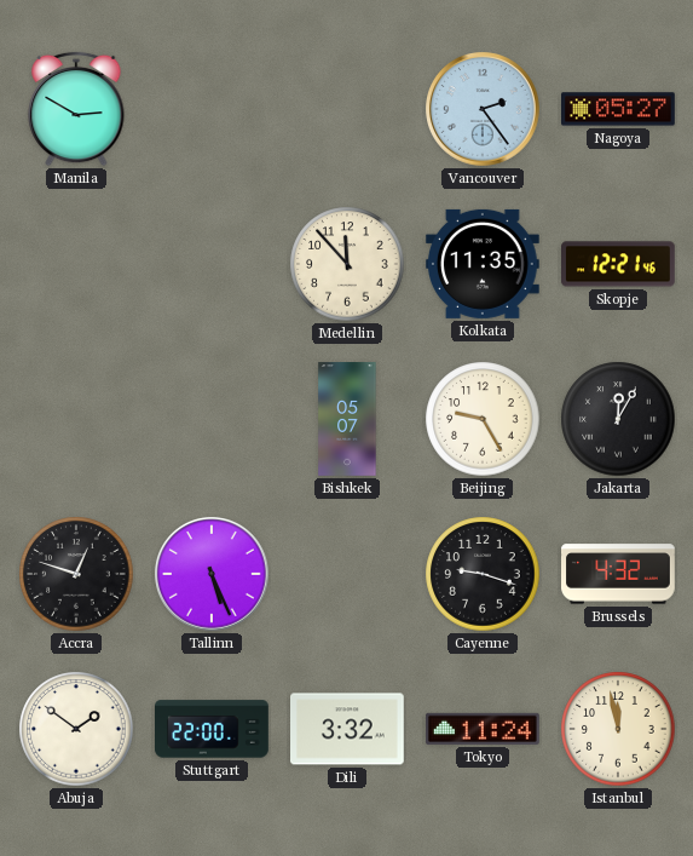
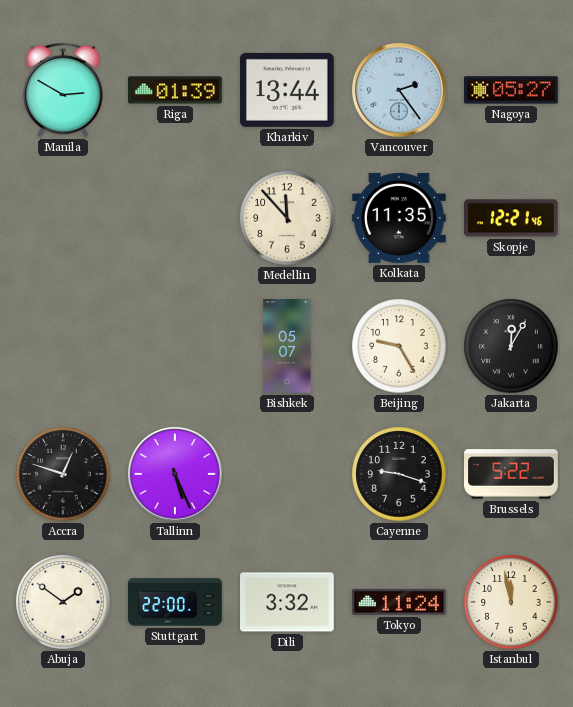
Riga: none -> 01:39
Kharkiv: none -> 13:44
Brussels: 4:32 -> 5:22
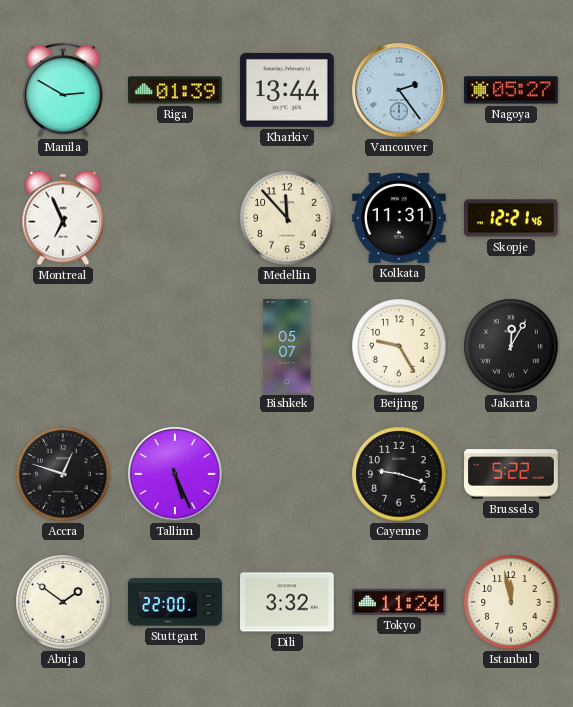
Montreal: none -> 6:56
Kolkata: 11:35 -> 11:31
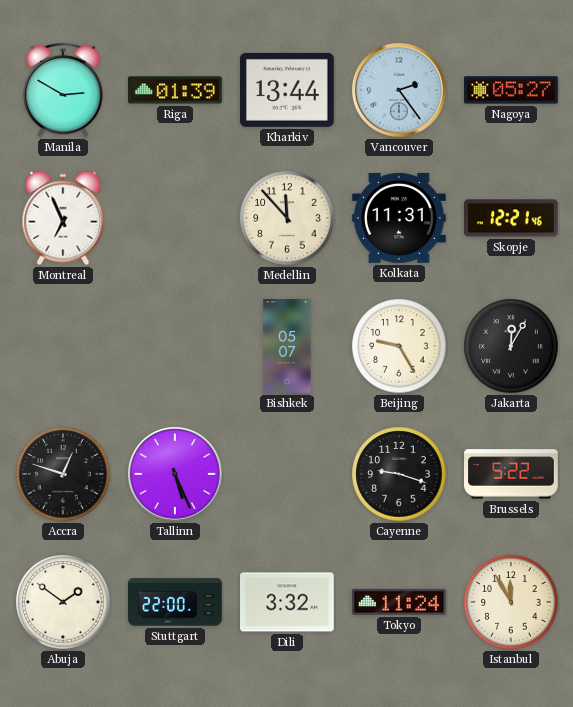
Istanbul: 11:58 -> 11:55
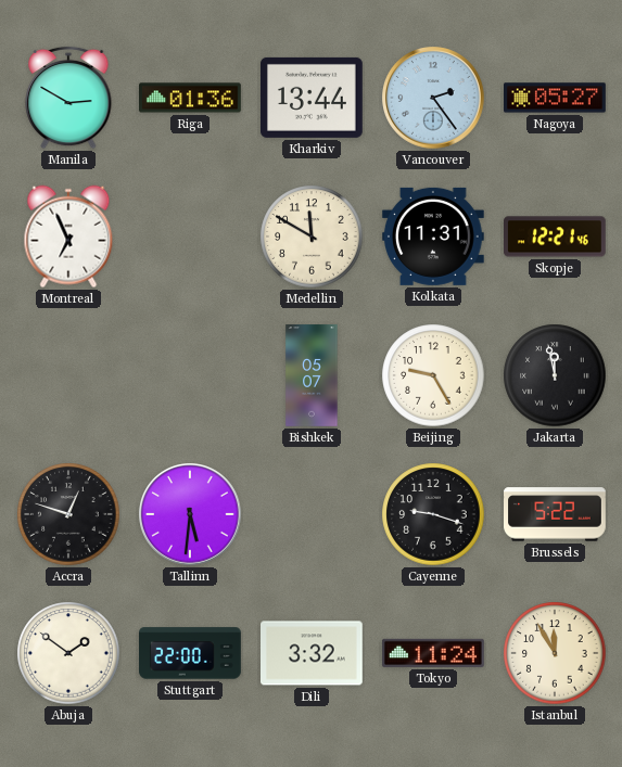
Riga: 01:39 -> 01:36
Medellin: 11:53 -> 11:50
Jakarta: 12:05 -> 11:58
Tallinn: 5:26 -> 5:31
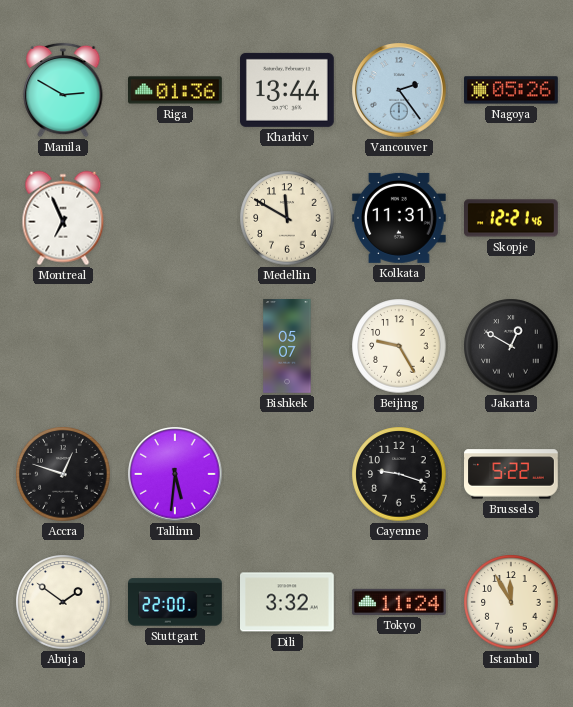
Nagoya: 05:27 -> 05:26
Jakarta: 11:58 -> 12:50
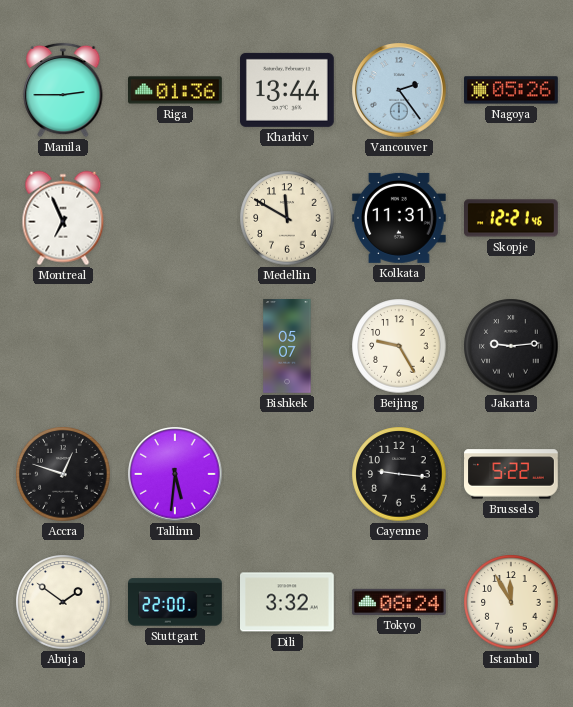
Manila: 2:50 -> 2:45
Jakarta: 12:50 -> 9:14
Cayenne: 9:18 -> 9:16
Tokyo: 11:24 -> 08:24
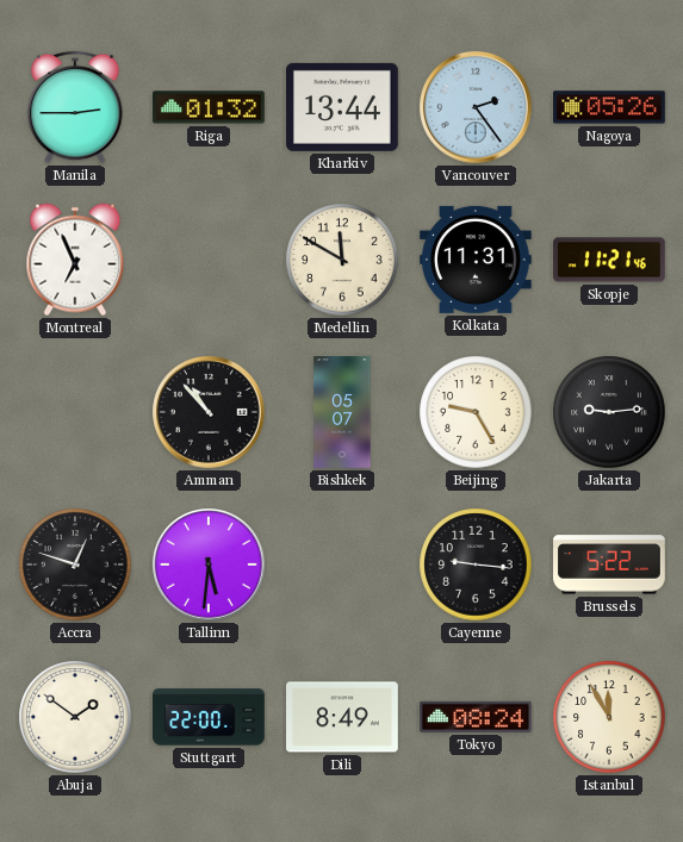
Riga: 01:36 -> 01:32
Skopje: 12:21 -> 11:21
Amman: none -> 10:53
Dili: 3:32 -> 8:49
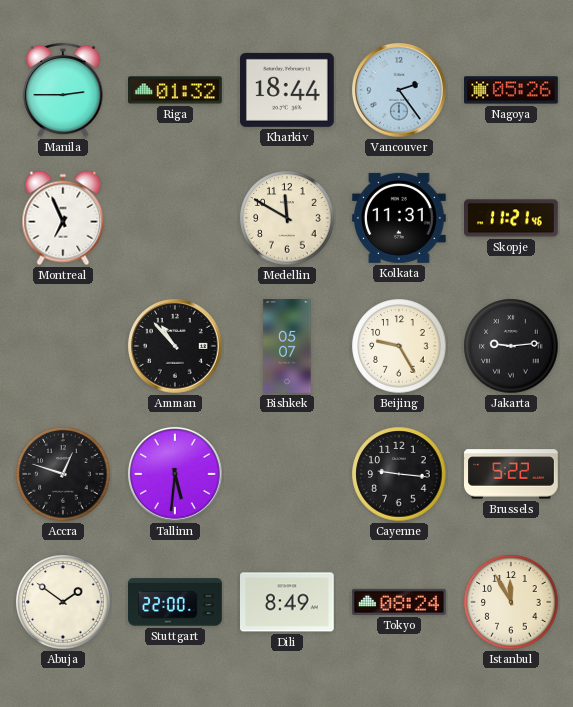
Kharkiv: 13:44 -> 18:44
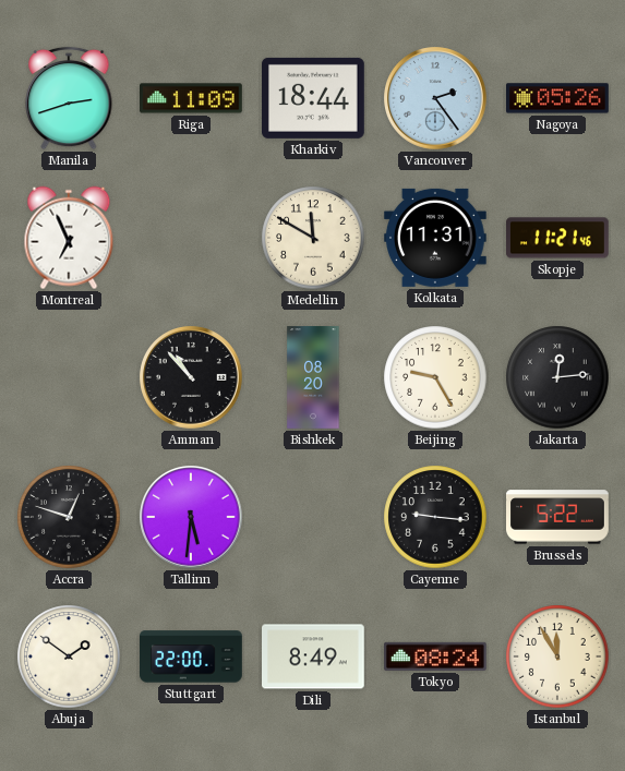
Manila: 2:45 -> 2:42
Riga: 01:32 -> 11:09
Bishkek: 05:07 -> 08:20
Jakarta: 9:14 -> 12:14
